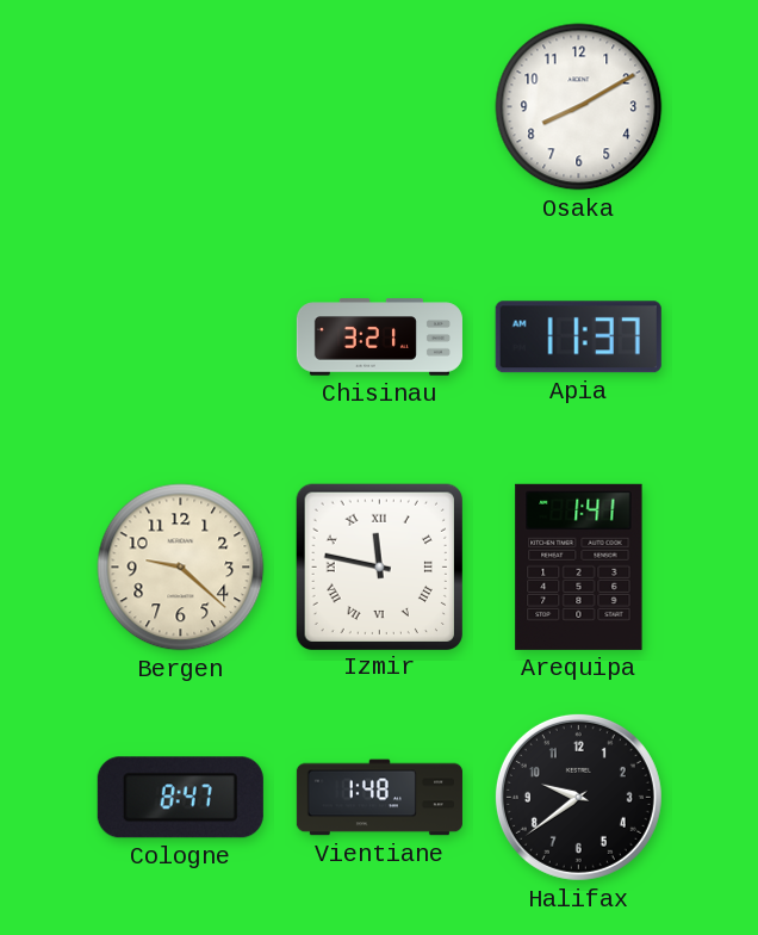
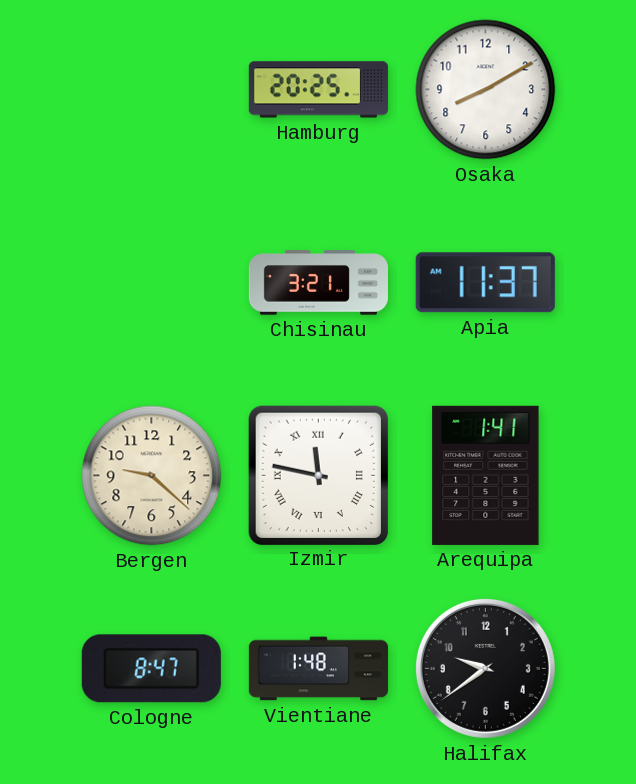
Hamburg: none -> 20:25
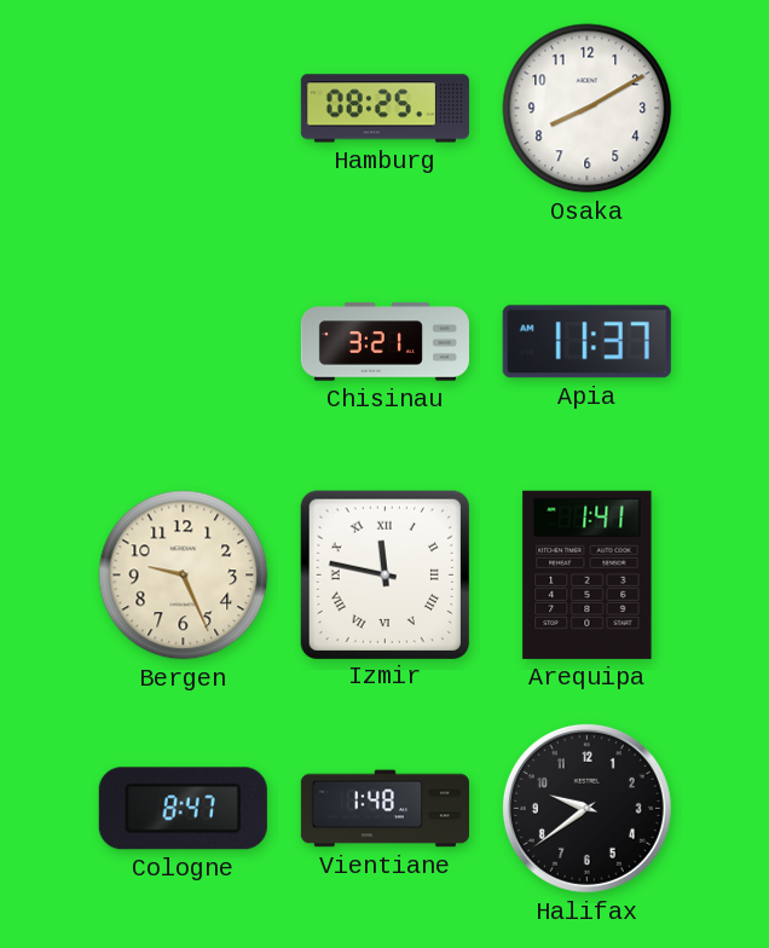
Hamburg: 20:25 -> 08:25
Bergen: 9:22 -> 9:26
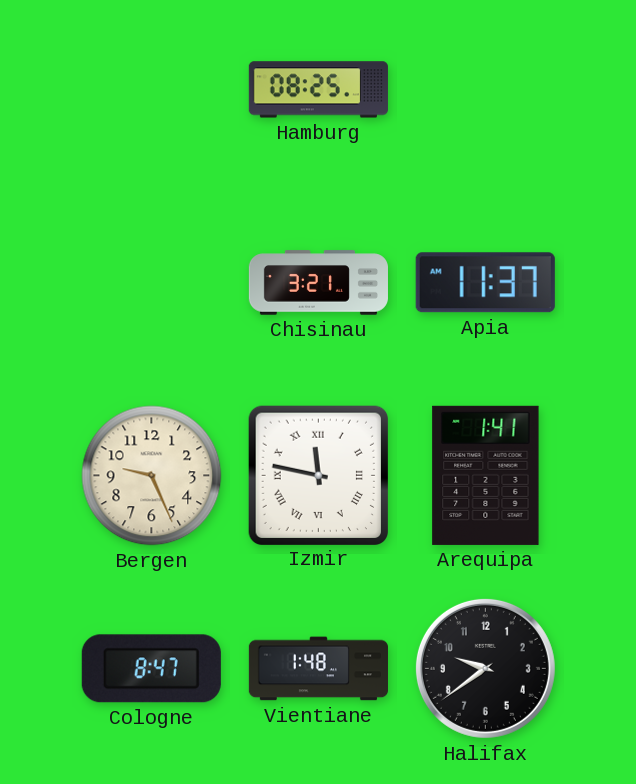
Osaka: 8:10 -> none
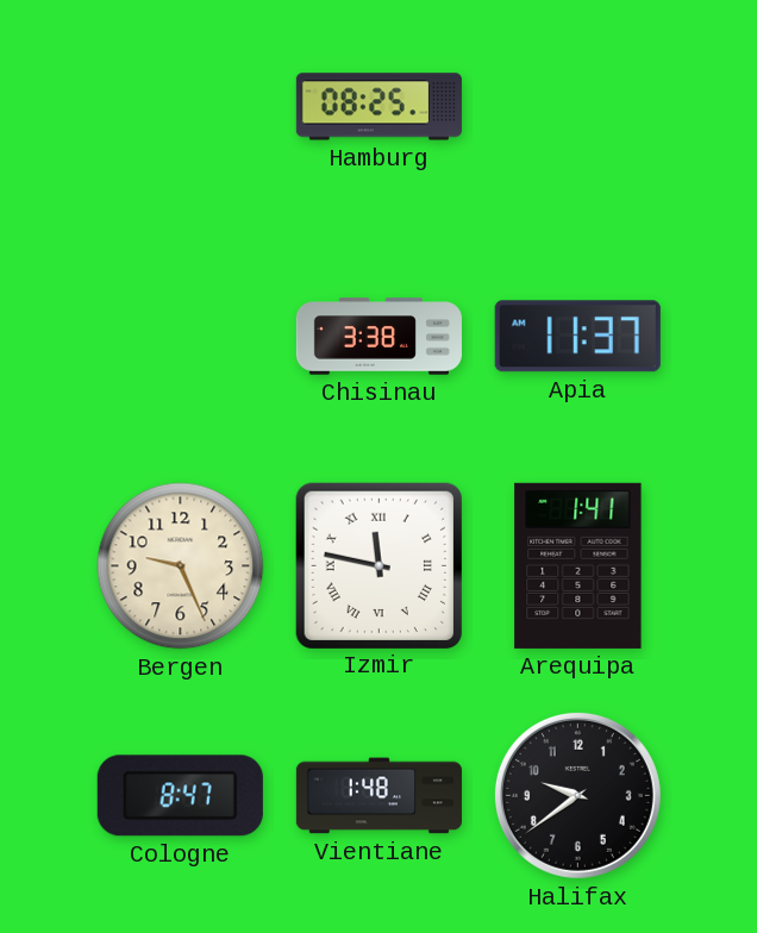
Chisinau: 3:21 -> 3:38
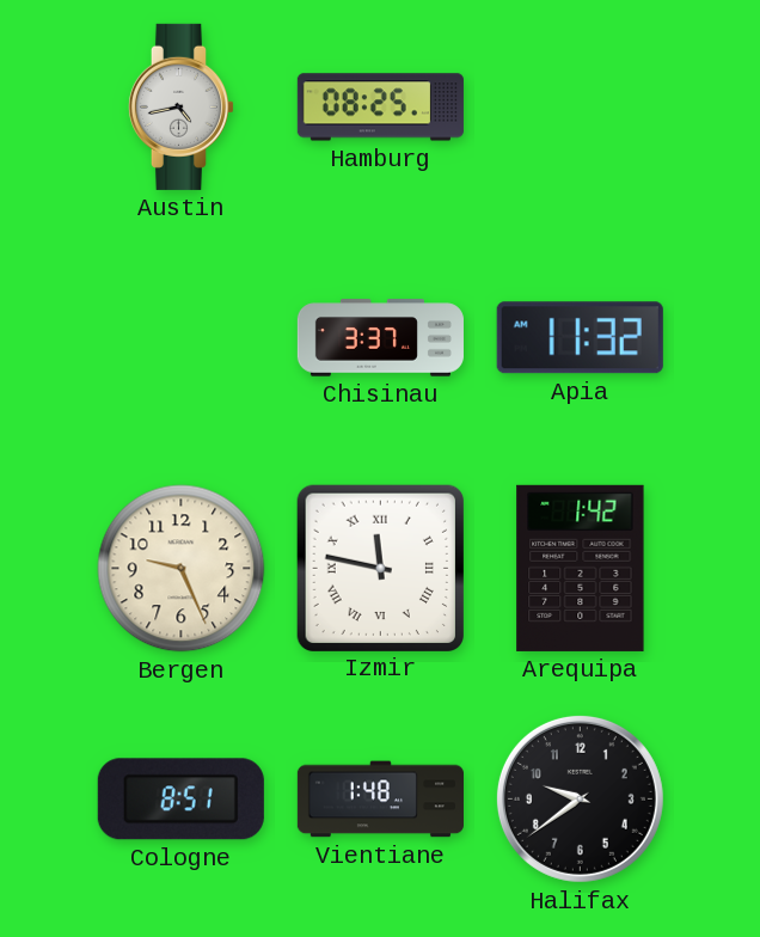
Austin: none -> 4:43
Chisinau: 3:38 -> 3:37
Apia: 11:37 -> 11:32
Arequipa: 1:41 -> 1:42
Cologne: 8:47 -> 8:51
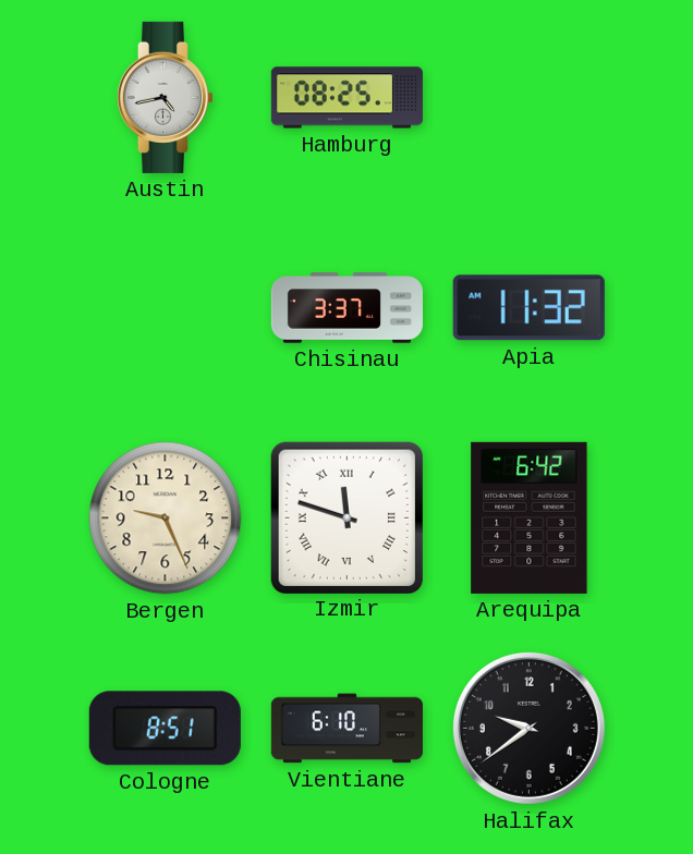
Izmir: 11:47 -> 11:48
Arequipa: 1:42 -> 6:42
Vientiane: 1:48 -> 6:10
